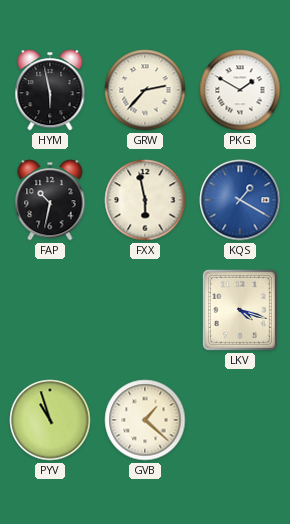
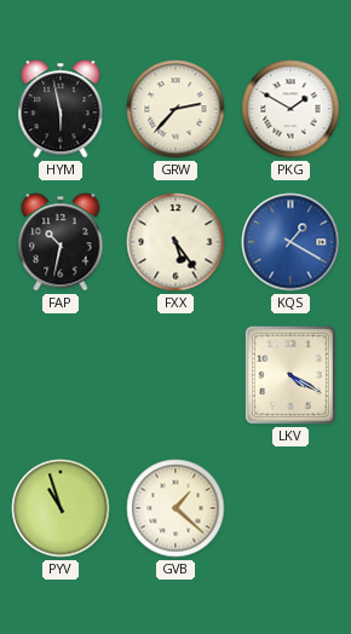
FXX: 5:58 -> 5:24
LKV: 4:18 -> 4:20
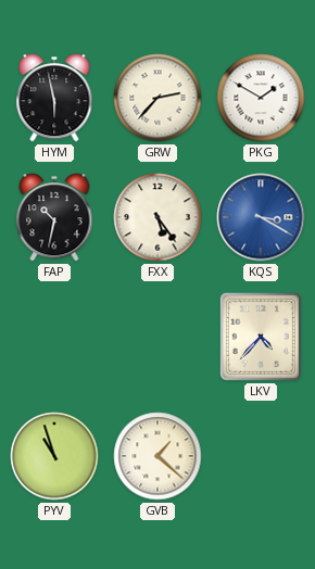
KQS: 1:20 -> 3:20
LKV: 4:20 -> 4:37
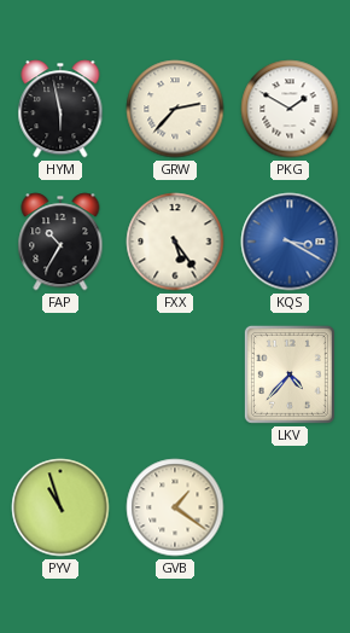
FAP: 10:32 -> 10:35
GVB: 1:22 -> 1:21
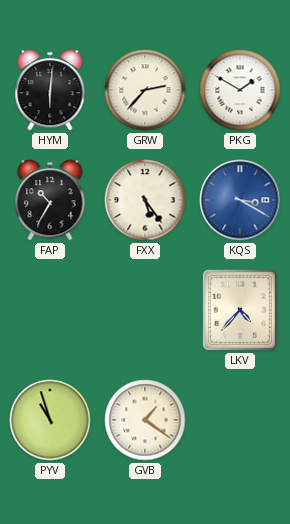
HYM: 5:58 -> 6:01
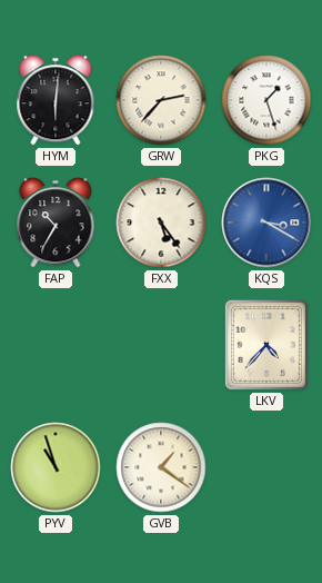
PKG: 1:50 -> 1:27
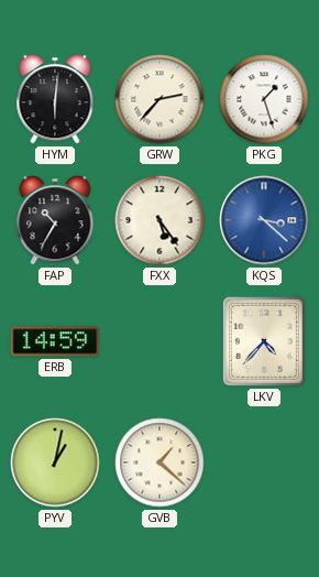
KQS: 3:20 -> 3:22
ERB: none -> 14:59
PYV: 10:57 -> 1:02
GVB: 1:21 -> 1:22
